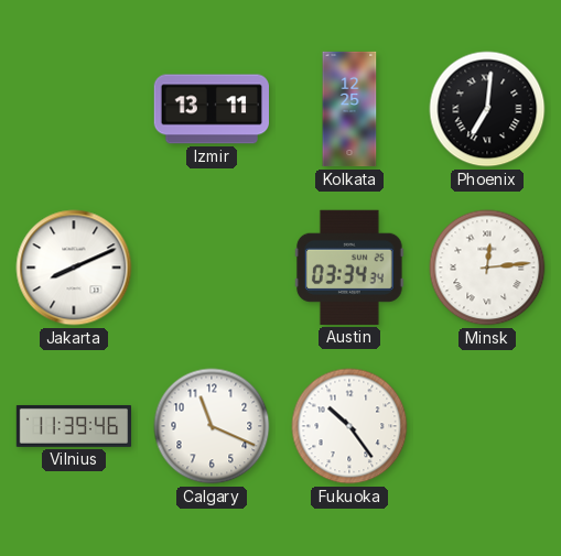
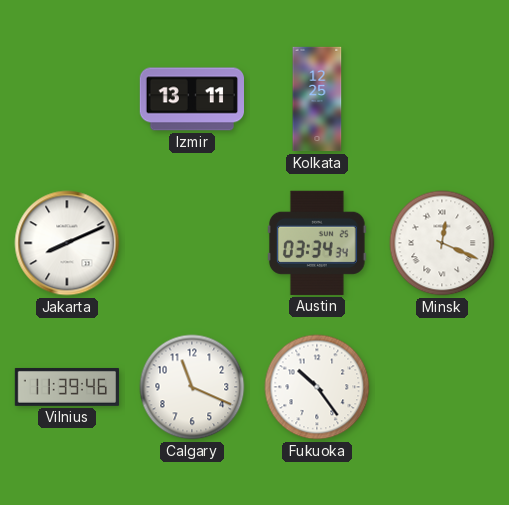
Phoenix: 7:01 -> none
Minsk: 12:14 -> 12:19
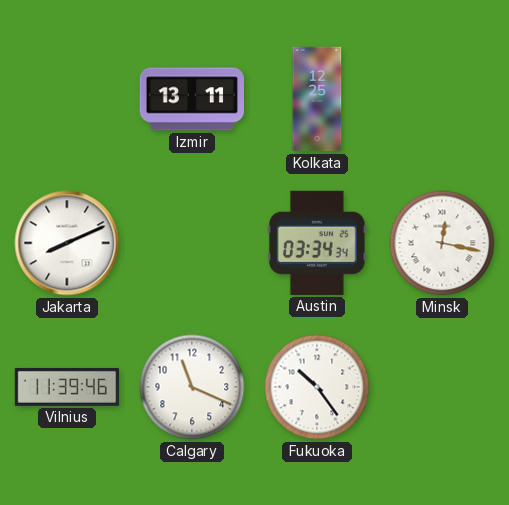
Minsk: 12:19 -> 12:17
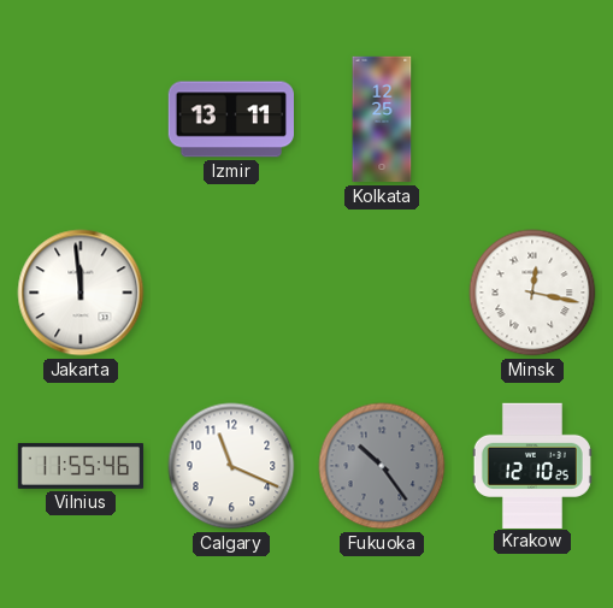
Jakarta: 8:11 -> 11:59
Austin: 03:34 -> none
Vilnius: 11:39 -> 11:55
Fukuoka dial: white -> grey
Krakow: none -> 12:10
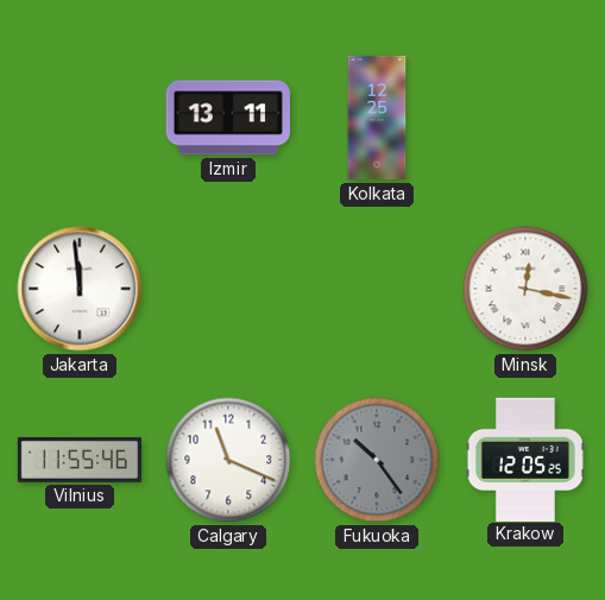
Krakow: 12:10 -> 12:05
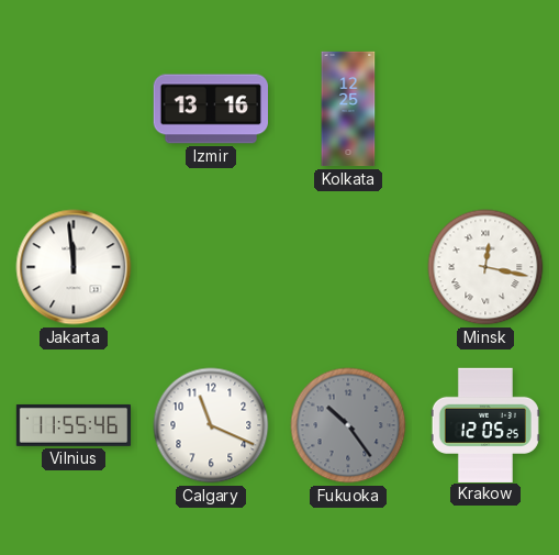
Izmir: 13:11 -> 13:16
